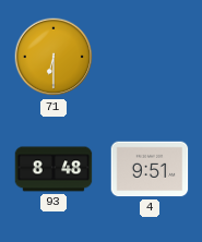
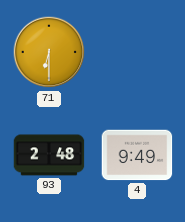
93: 8:48 -> 2:48
4: 9:51 -> 9:49
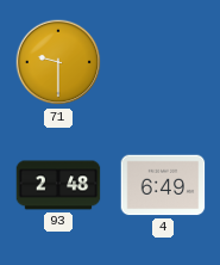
71: 6:30 -> 9:30
4: 9:49 -> 6:49
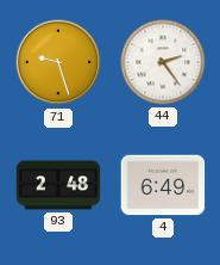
71: 9:30 -> 9:27
44: none -> 2:24
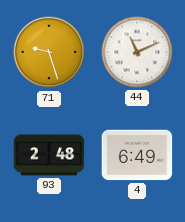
44: 2:24 -> 11:11
